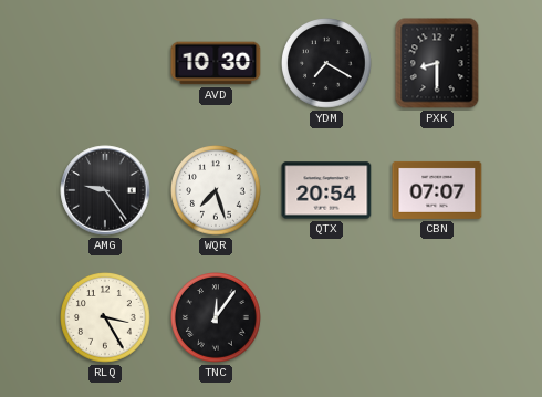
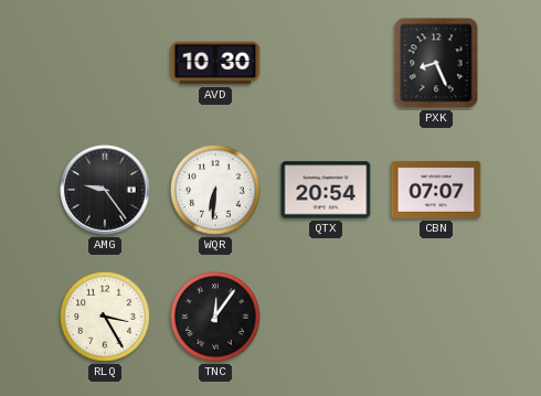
YDM: 7:20 -> none
PXK: 8:30 -> 8:26
WQR: 7:27 -> 6:31
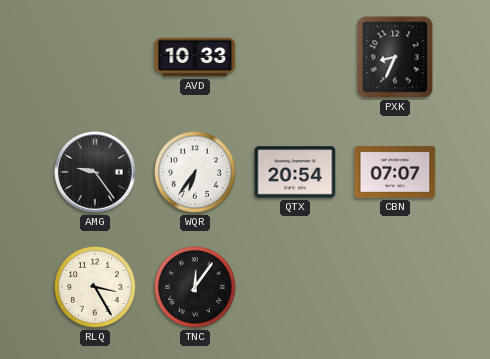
AVD: 10:30 -> 10:33
PXK: 8:26 -> 8:34
WQR: 6:31 -> 6:36
